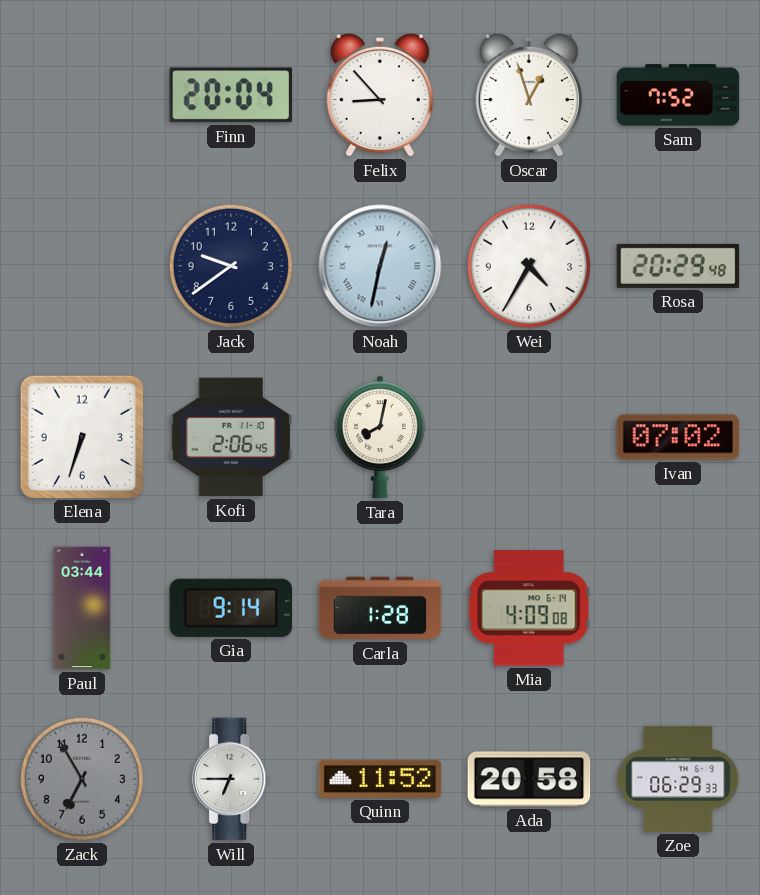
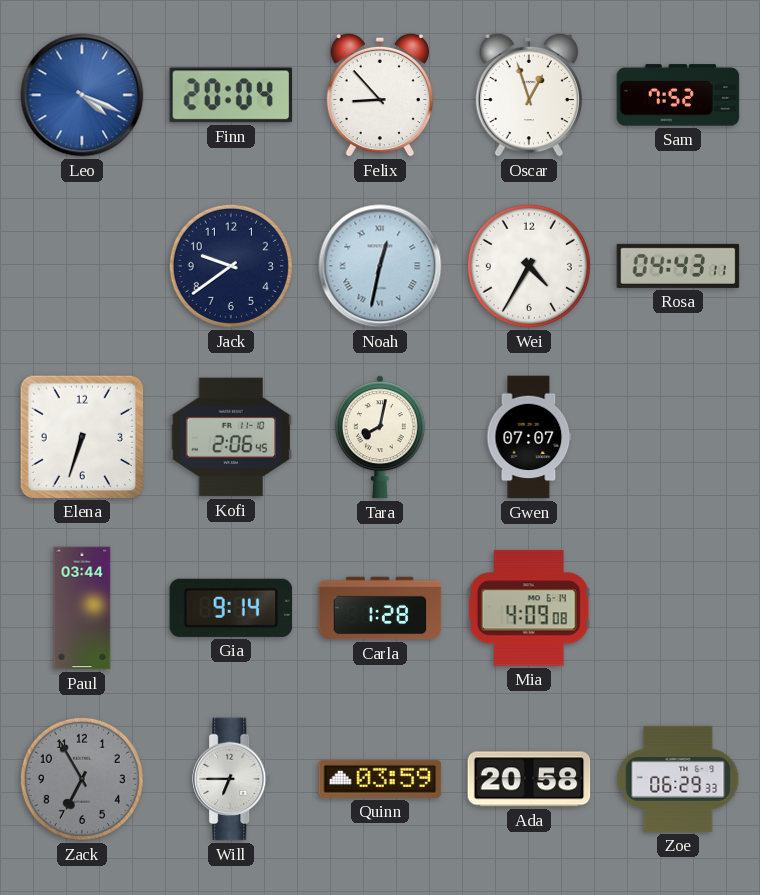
Leo: none -> 4:19
Rosa: 20:29 -> 04:43
Gwen: none -> 07:07
Ivan: 07:02 -> none
Quinn: 11:52 -> 03:59
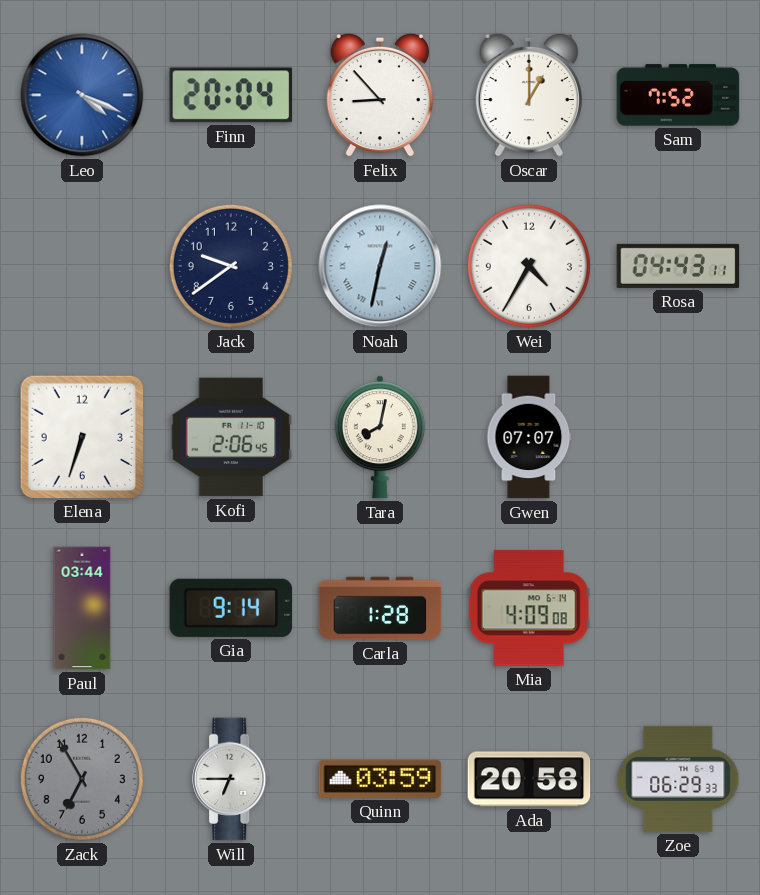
Oscar: 12:57 -> 1:00
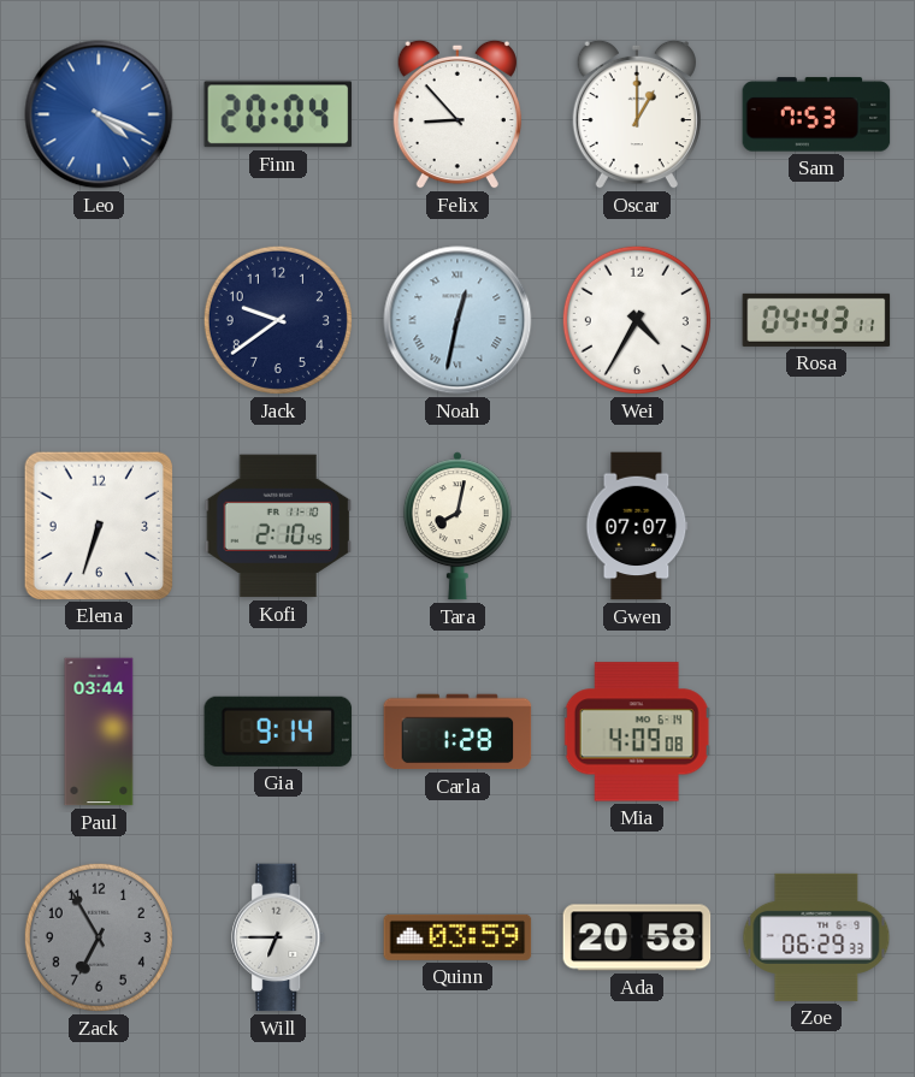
Sam: 7:52 -> 7:53
Kofi: 2:06 -> 2:10
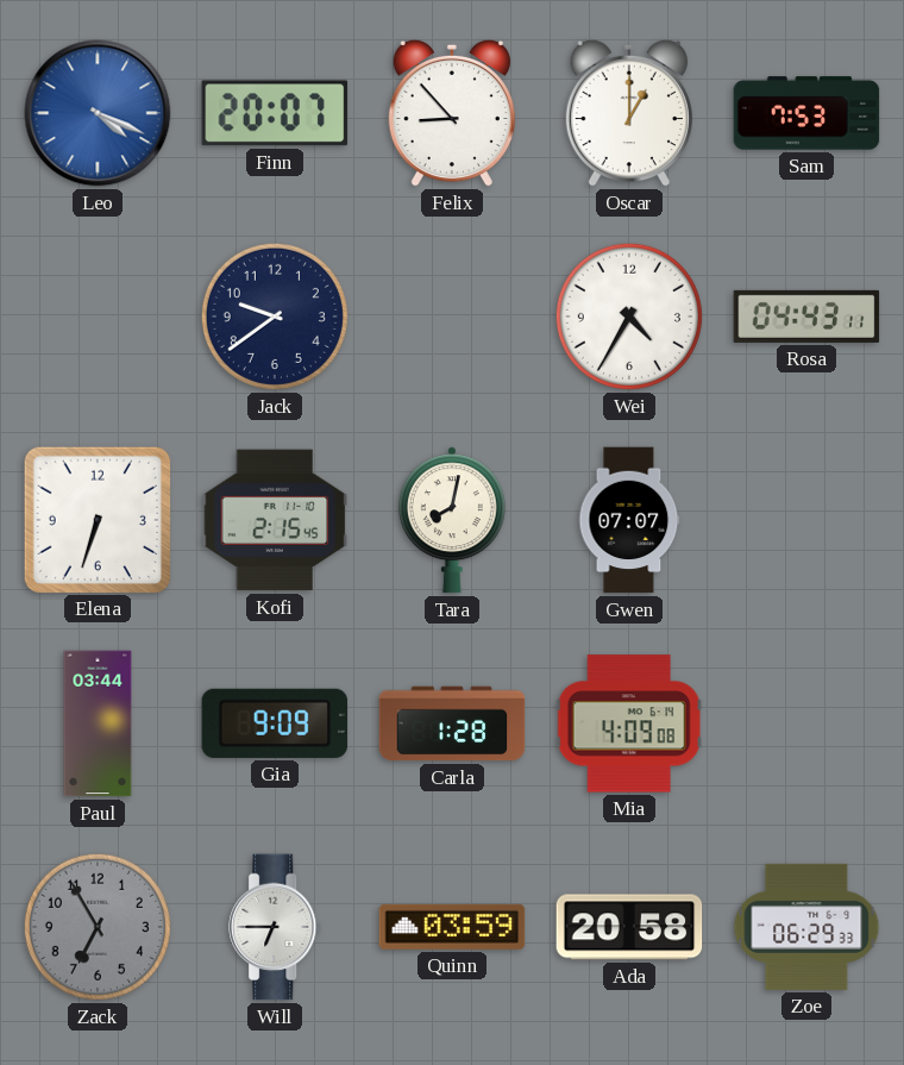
Finn: 20:04 -> 20:07
Noah: 12:32 -> none
Kofi: 2:10 -> 2:15
Gia: 9:14 -> 9:09
